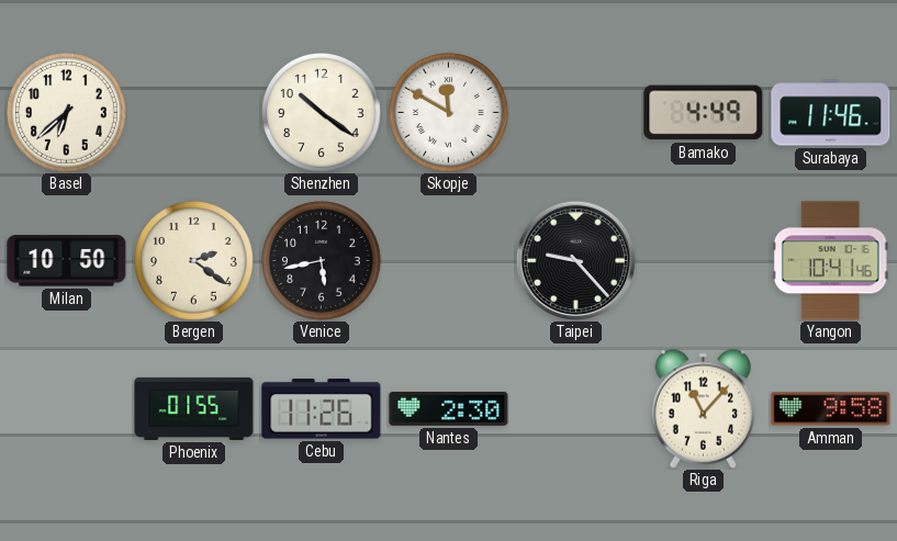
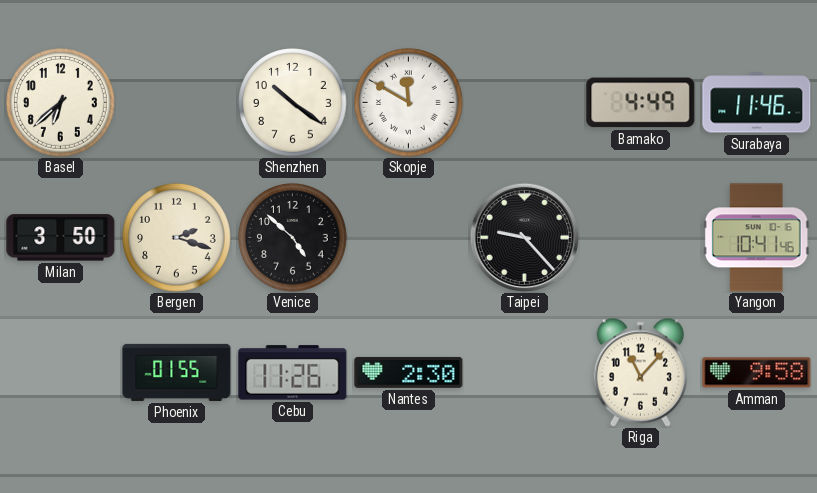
Milan: 10:50 -> 3:50
Bergen: 2:21 -> 2:18
Venice: 5:43 -> 4:52
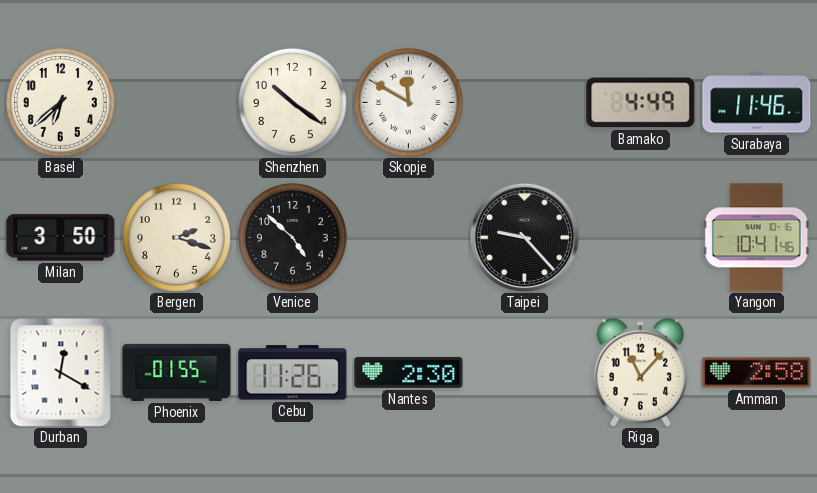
Durban: none -> 12:20
Amman: 9:58 -> 2:58
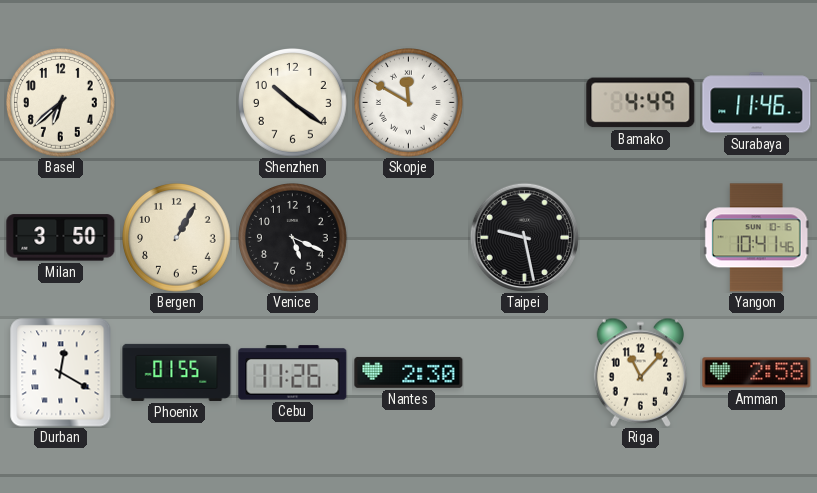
Bergen: 2:18 -> 1:05
Venice: 4:52 -> 5:19
Taipei: 9:23 -> 9:28
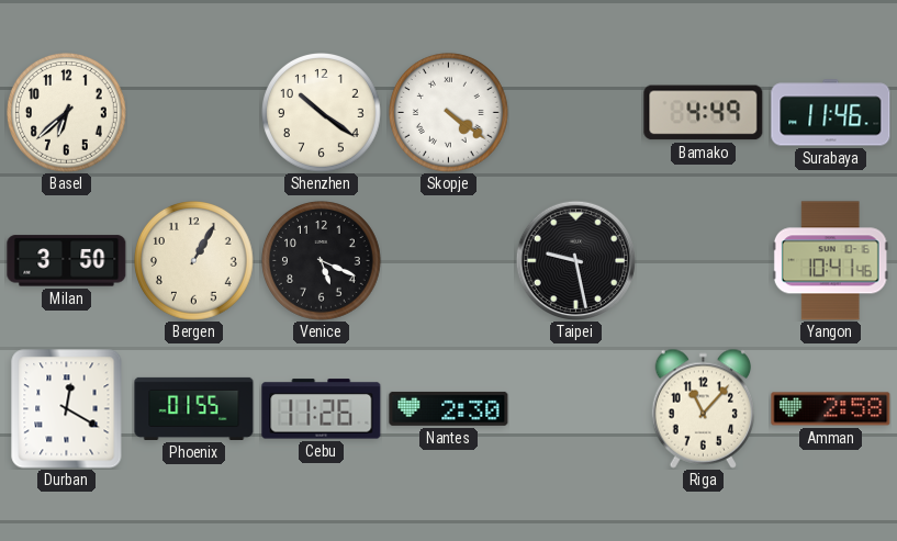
Skopje: 11:50 -> 4:21
